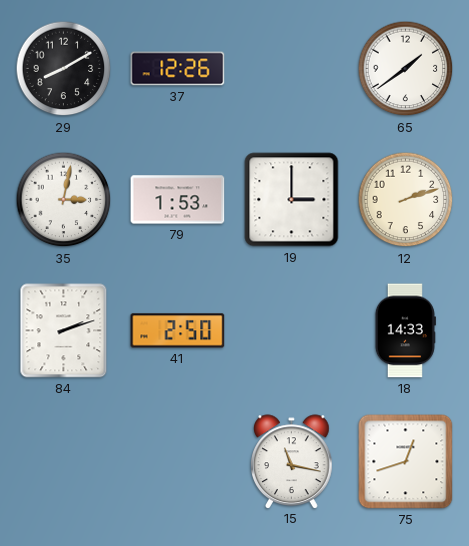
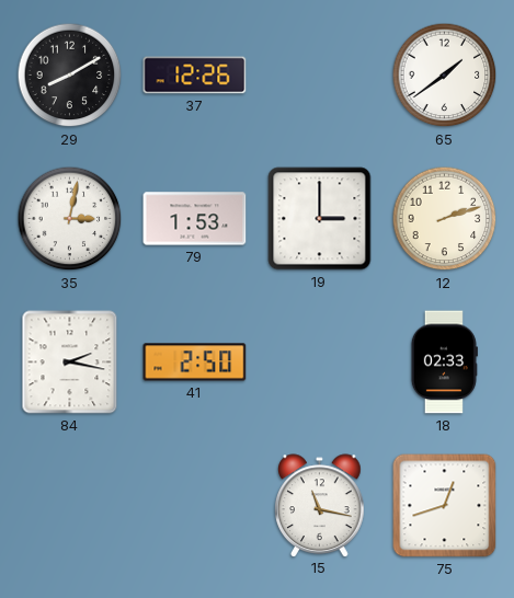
84: 2:12 -> 2:17
18: 14:33 -> 02:33
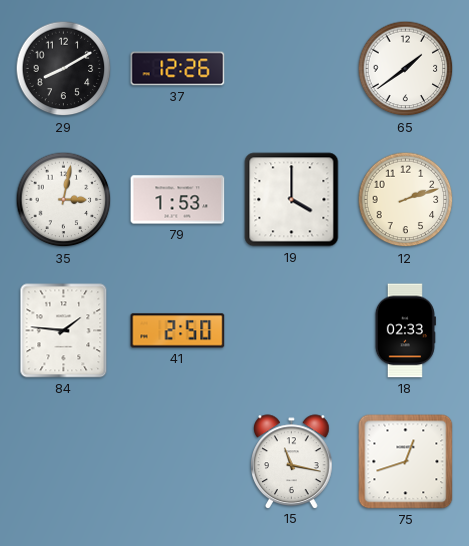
19: 3:00 -> 4:00
84: 2:17 -> 1:46
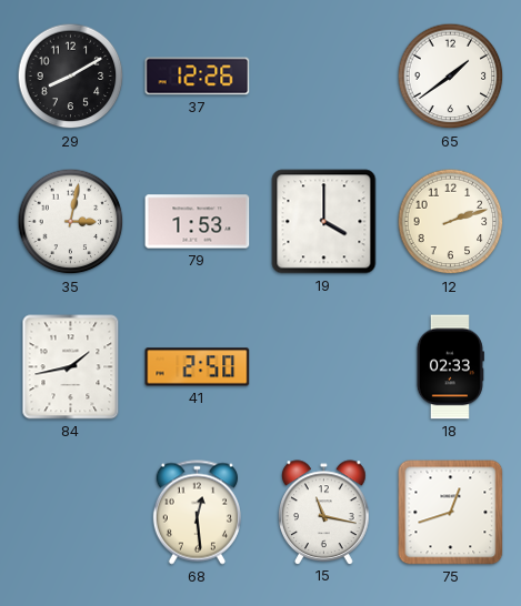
84: 1:46 -> 1:43
68: none -> 12:29
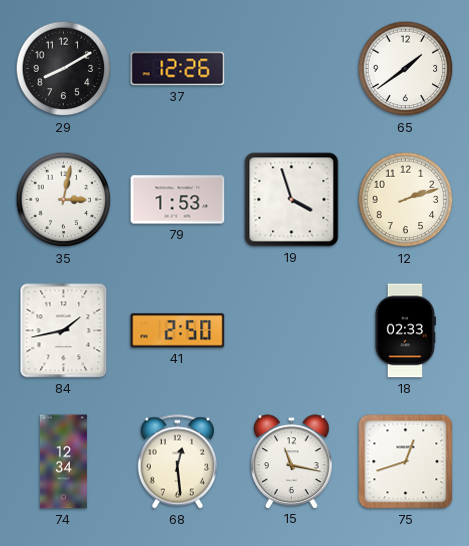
19: 4:00 -> 3:57
74: none -> 12:34
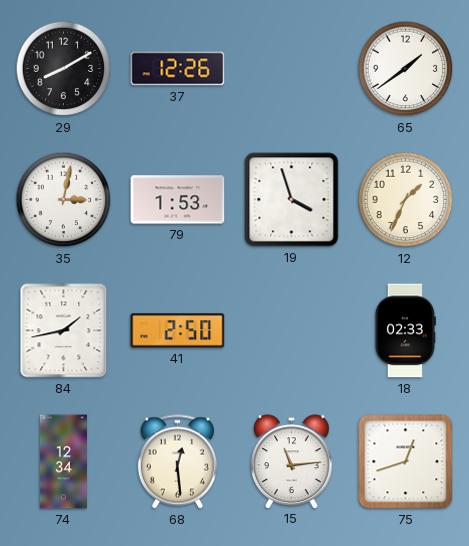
12: 2:12 -> 1:34
15: 11:17 -> 11:14
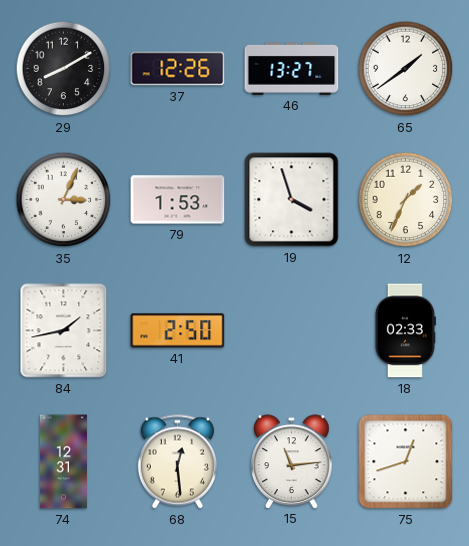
46: none -> 13:27
35: 3:02 -> 3:04
74: 12:34 -> 12:31
